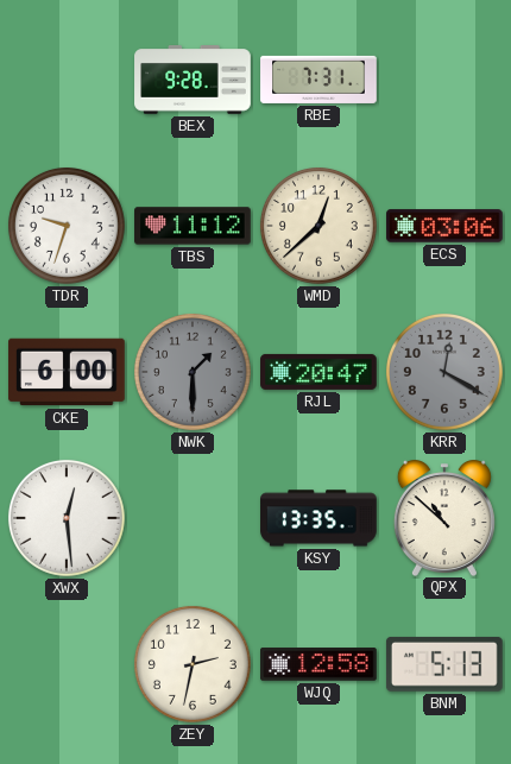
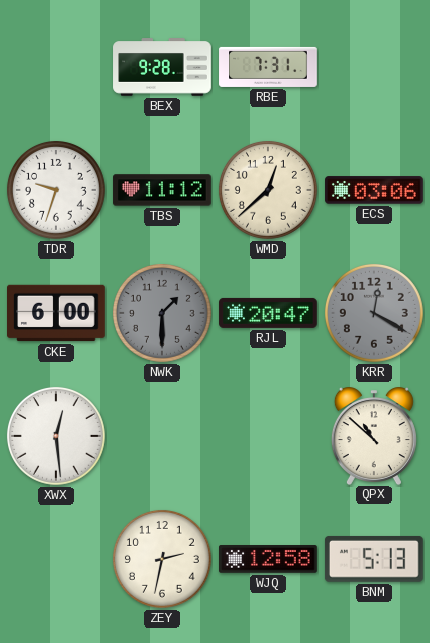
KSY: 13:35 -> none
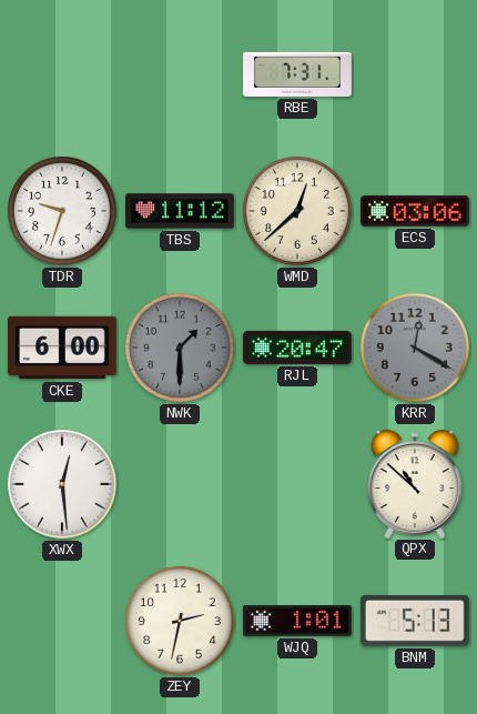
BEX: 9:28 -> none
WJQ: 12:58 -> 1:01
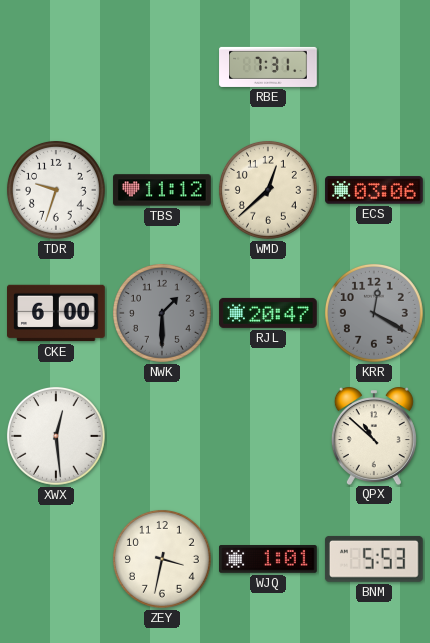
ZEY: 2:32 -> 3:32
BNM: 5:13 -> 5:53
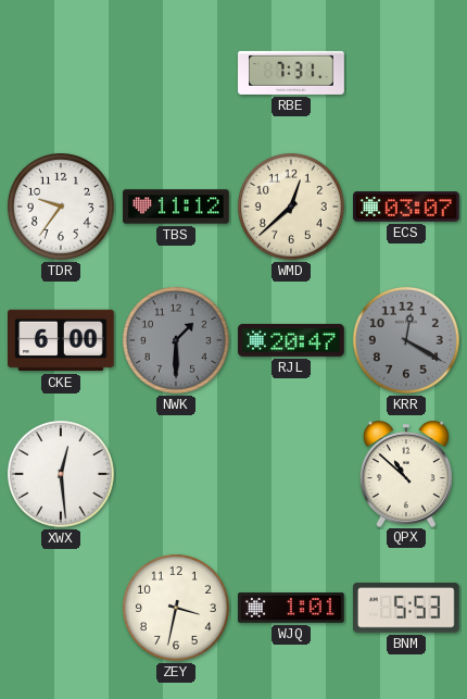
TDR: 9:33 -> 9:36
ECS: 03:06 -> 03:07
